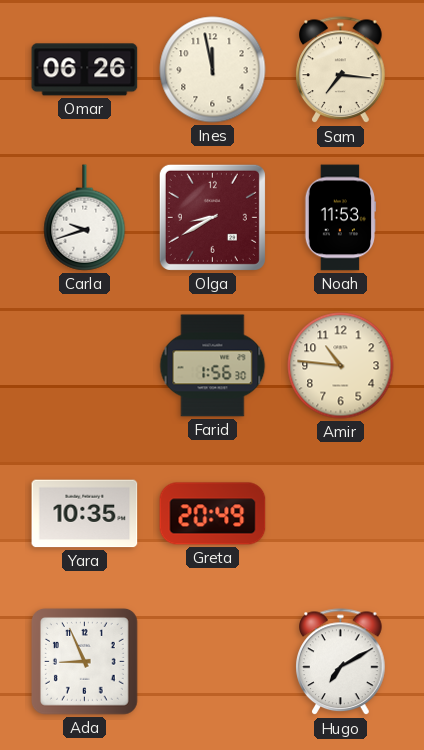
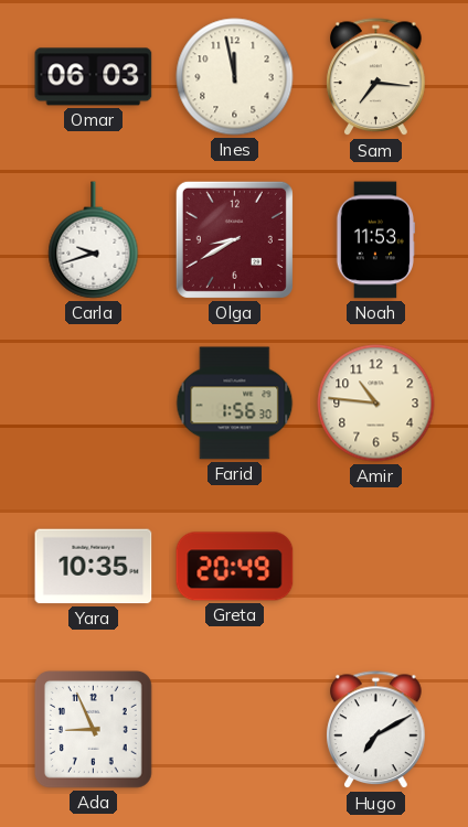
Omar: 06:26 -> 06:03
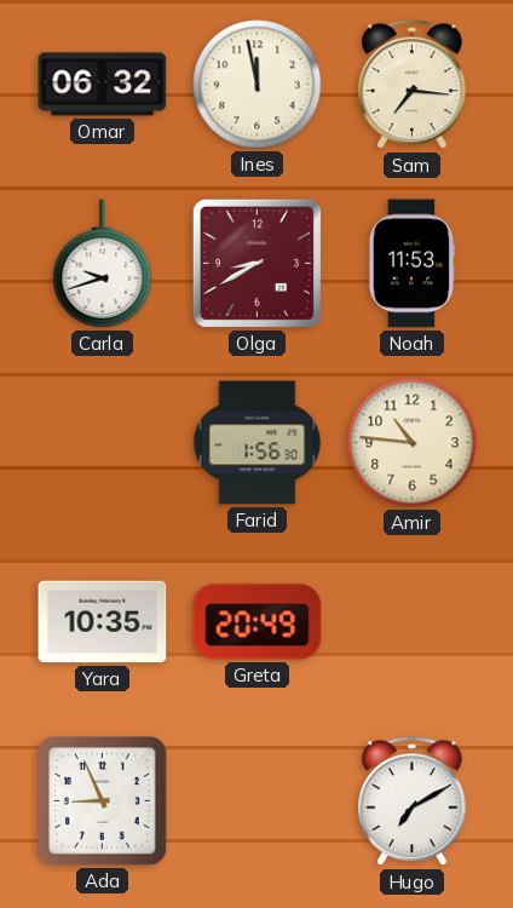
Omar: 06:03 -> 06:32
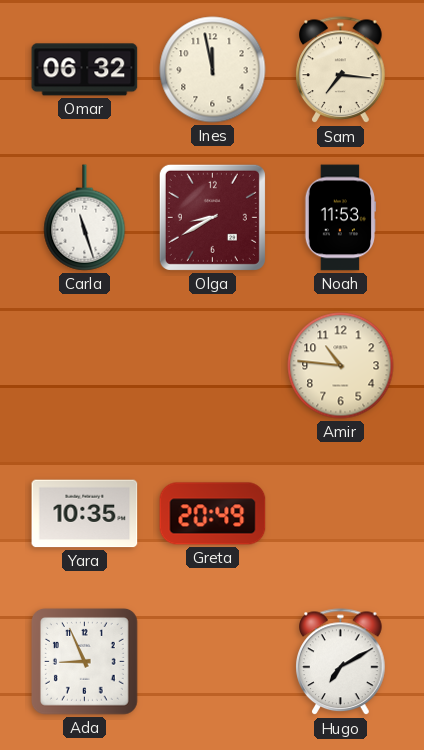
Carla: 9:42 -> 11:27
Farid: 1:56 -> none
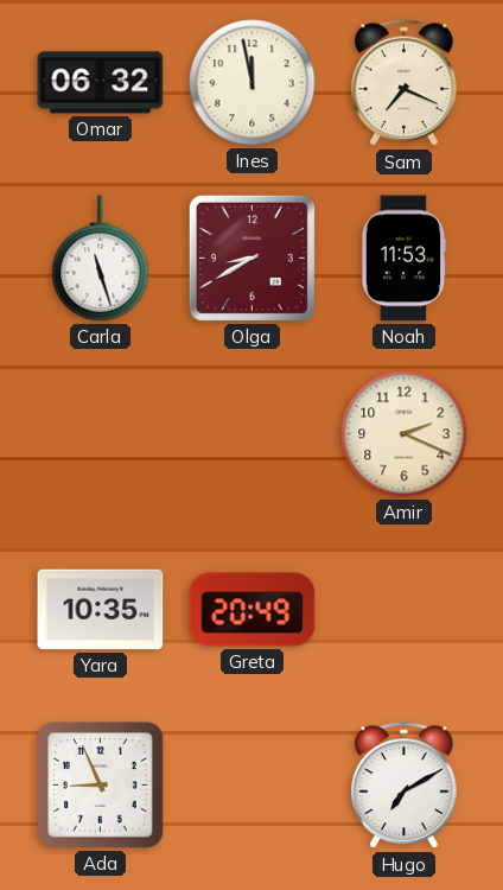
Sam: 7:16 -> 7:19
Amir: 10:46 -> 2:19
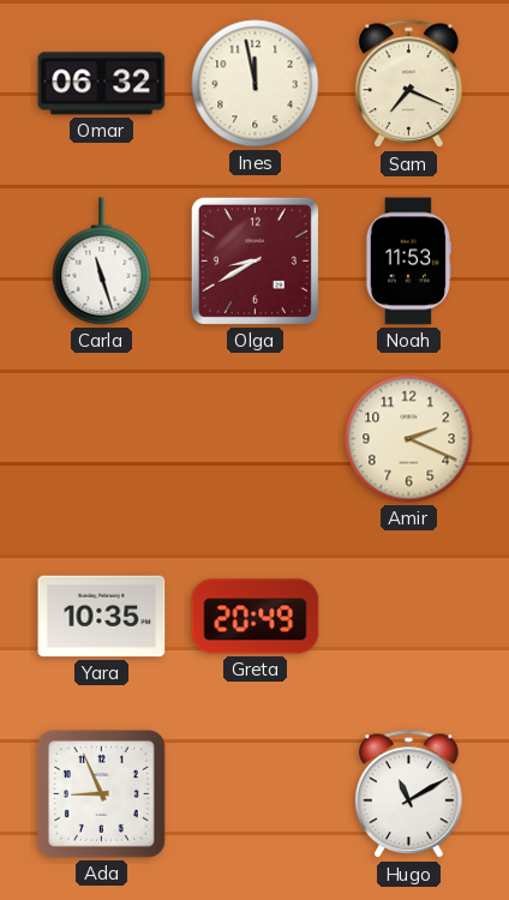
Hugo: 7:10 -> 11:10
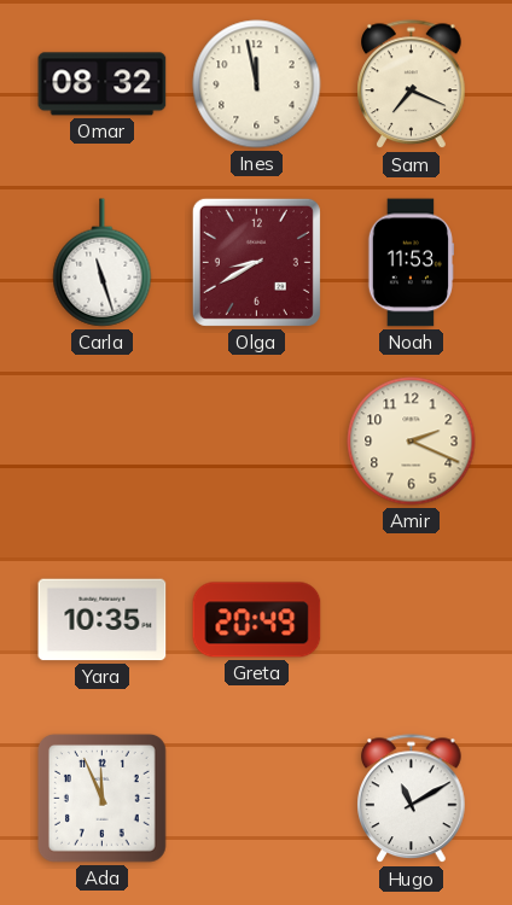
Omar: 06:32 -> 08:32
Ada: 8:56 -> 11:56
